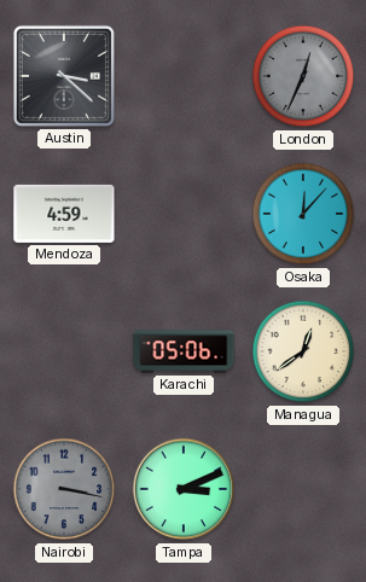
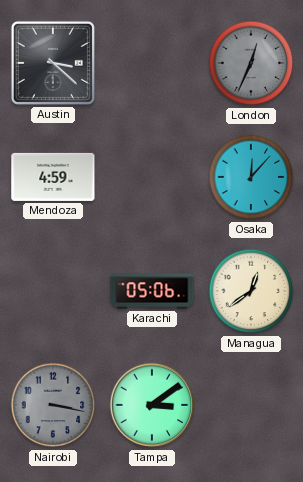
Tampa: 3:11 -> 3:09
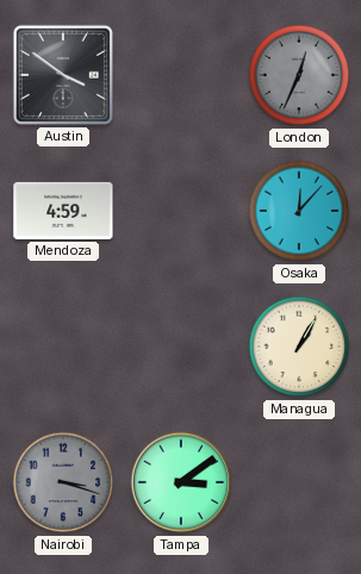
Austin: 3:22 -> 3:51
Karachi: 05:06 -> none
Managua: 12:39 -> 1:05
Nairobi: 3:17 -> 3:18
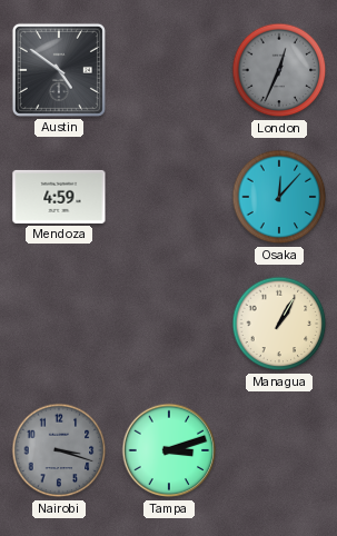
Austin: 3:51 -> 4:51
Tampa: 3:09 -> 3:12
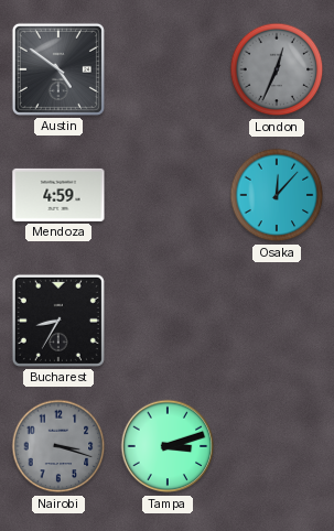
Bucharest: none -> 8:35
Managua: 1:05 -> none
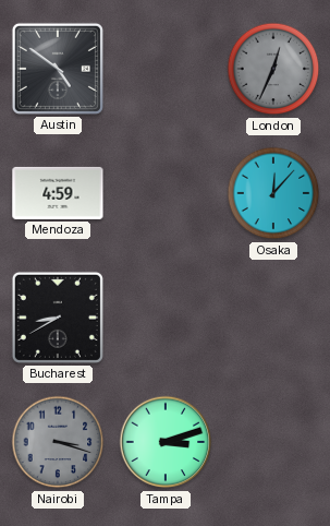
Bucharest: 8:35 -> 8:40
